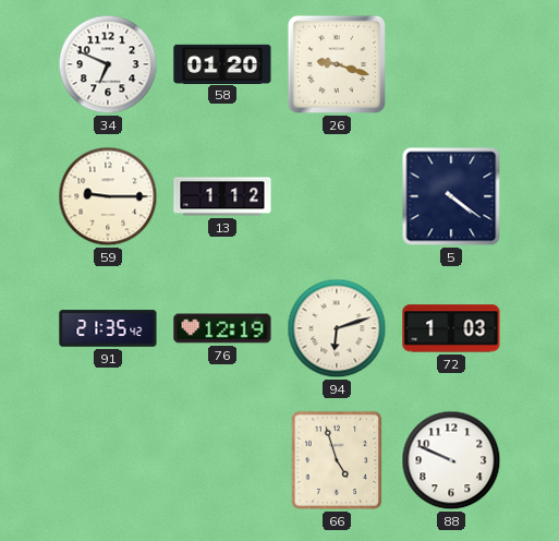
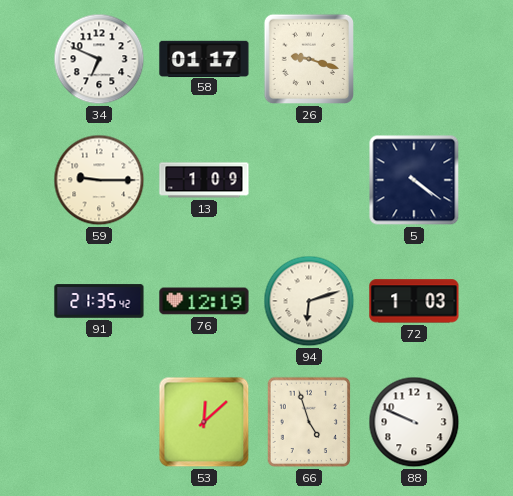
58: 01:20 -> 01:17
13: 1:12 -> 1:09
53: none -> 12:08
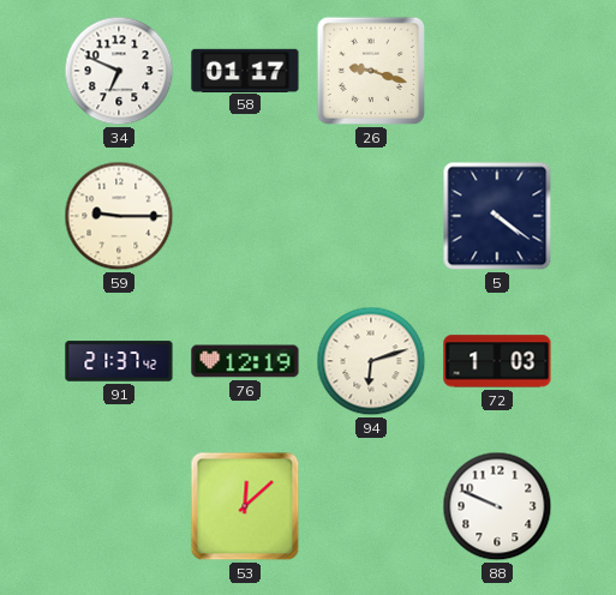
13: 1:09 -> none
91: 21:35 -> 21:37
66: 4:57 -> none
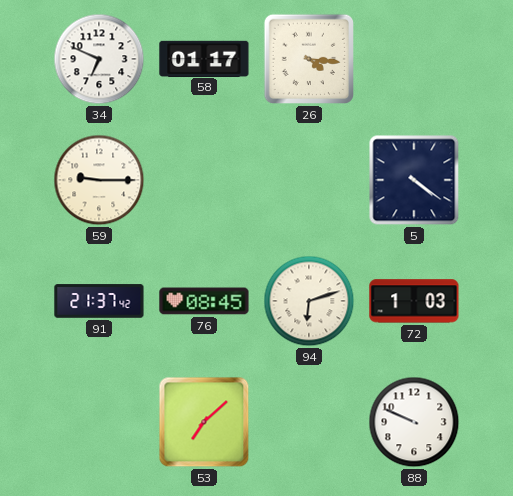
26: 9:18 -> 4:16
76: 12:19 -> 08:45
53: 12:08 -> 7:08
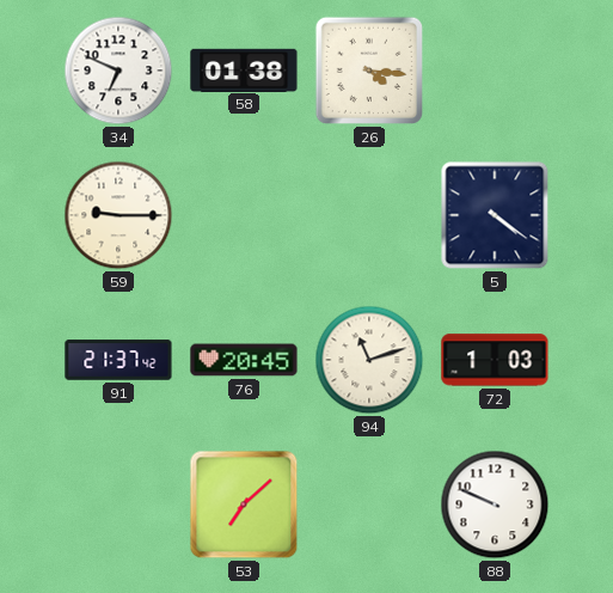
58: 01:17 -> 01:38
76: 08:45 -> 20:45
94: 6:12 -> 11:12
